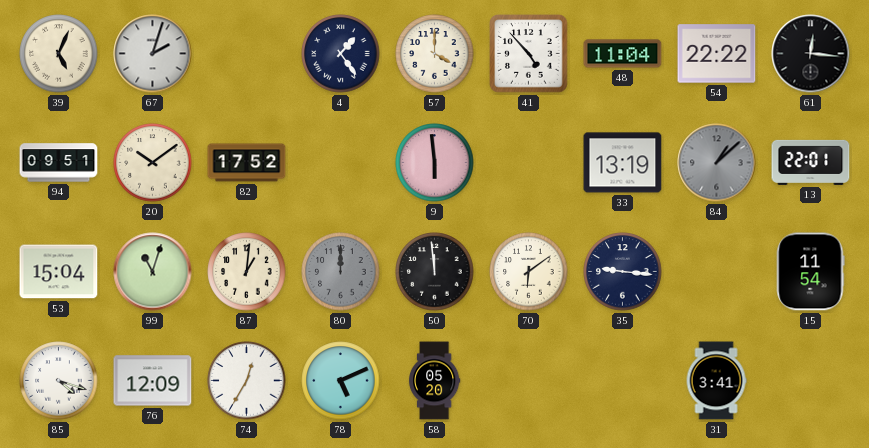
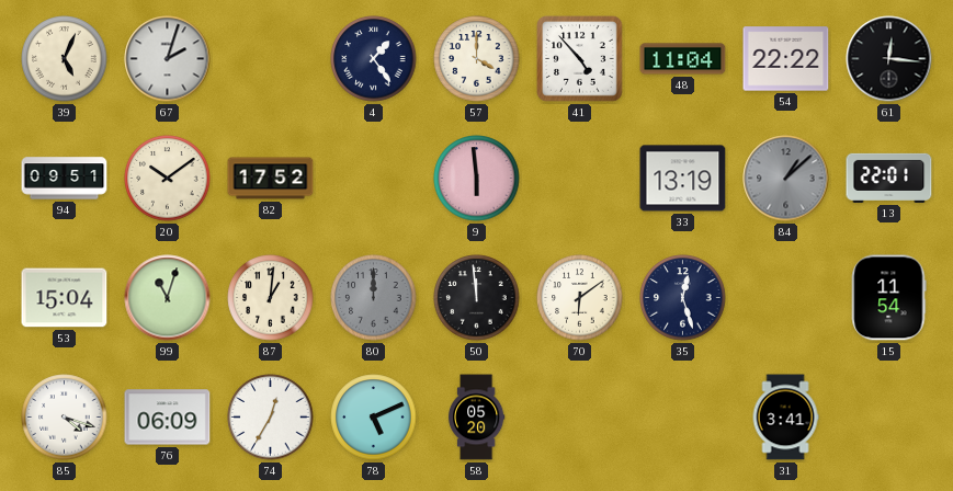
35: 9:16 -> 12:27
76: 12:09 -> 06:09
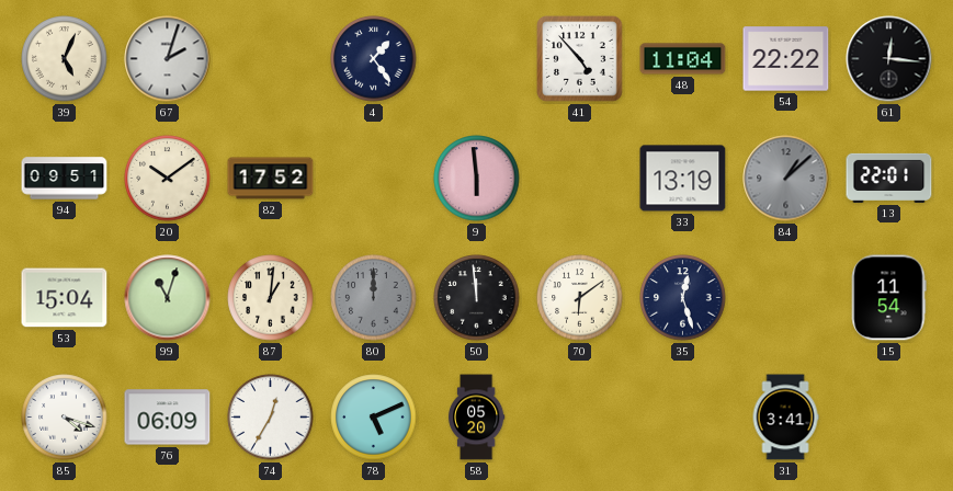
57: 4:00 -> none
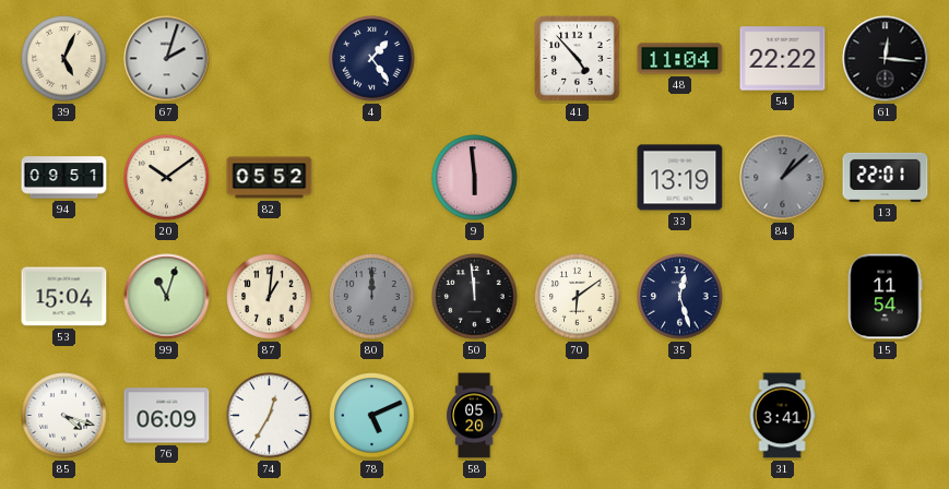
82: 17:52 -> 05:52
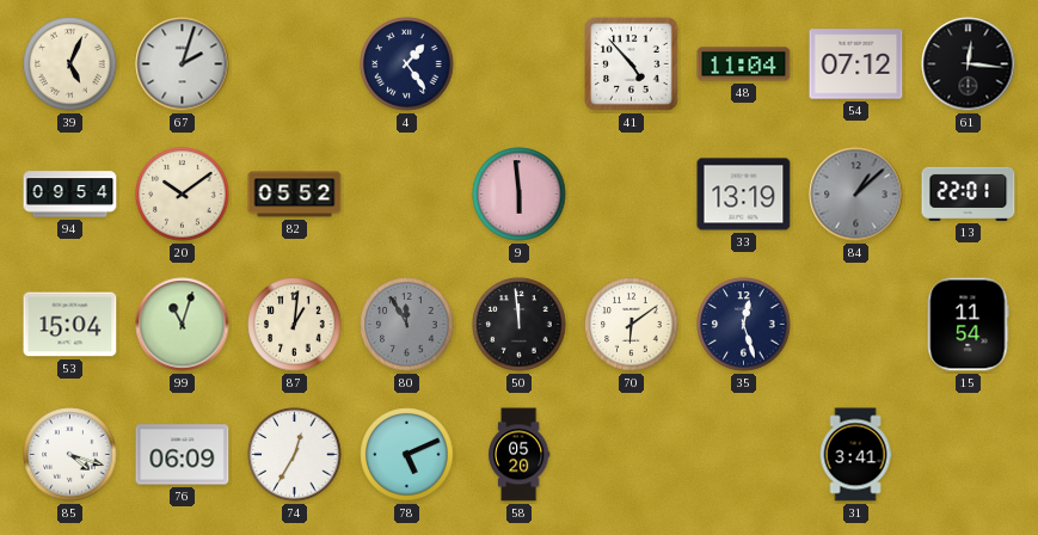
54: 22:22 -> 07:12
94: 09:51 -> 09:54
80: 12:00 -> 11:55
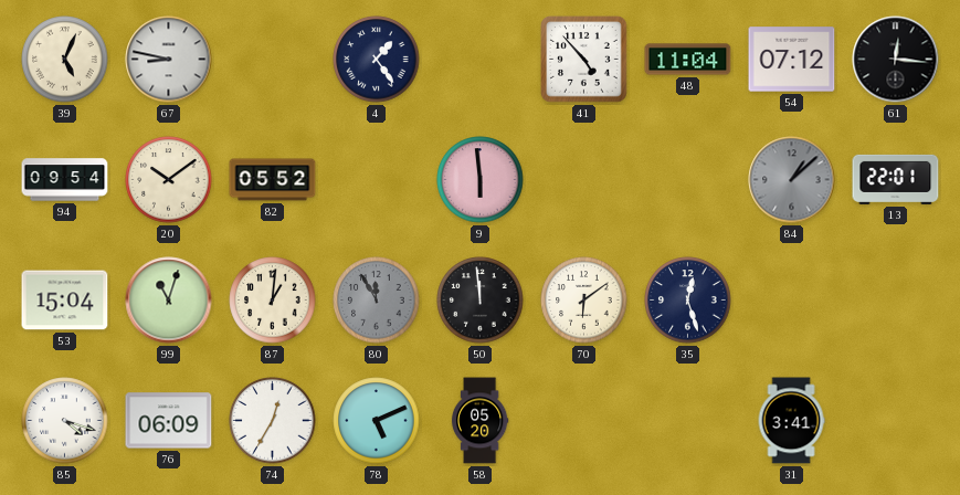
67: 2:03 -> 8:47
33: 13:19 -> none
15: 11:54 -> none
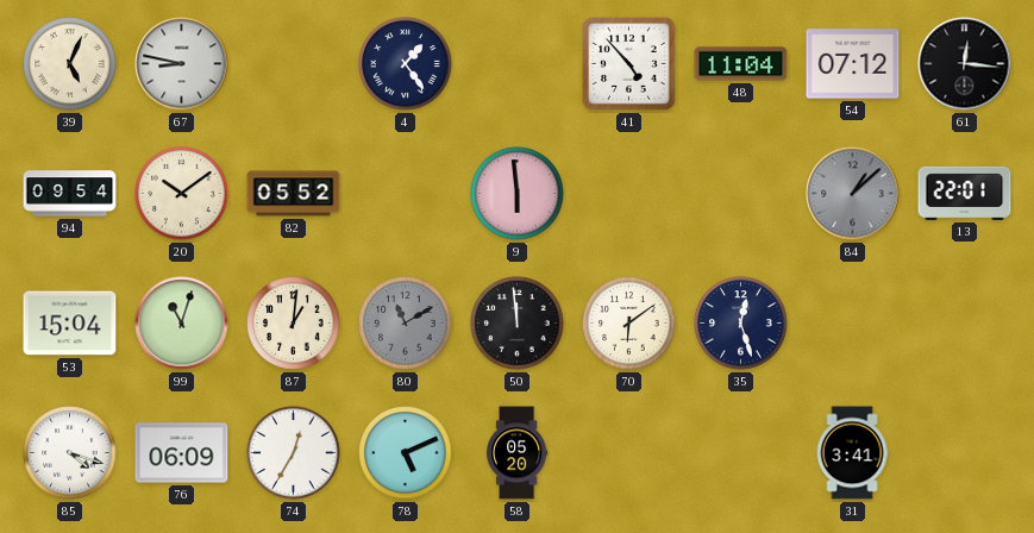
80: 11:55 -> 11:10
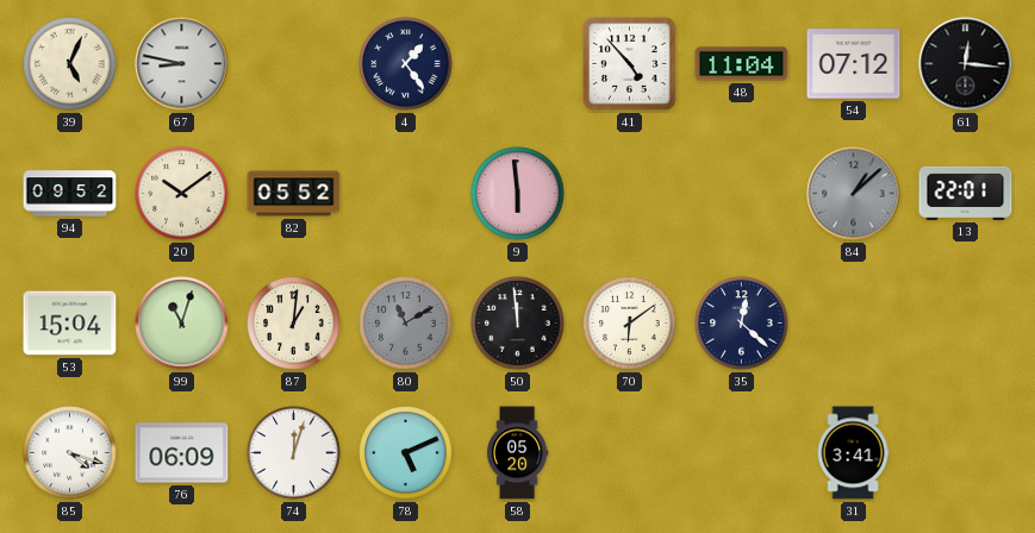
94: 09:54 -> 09:52
35: 12:27 -> 12:22
74: 12:35 -> 12:03
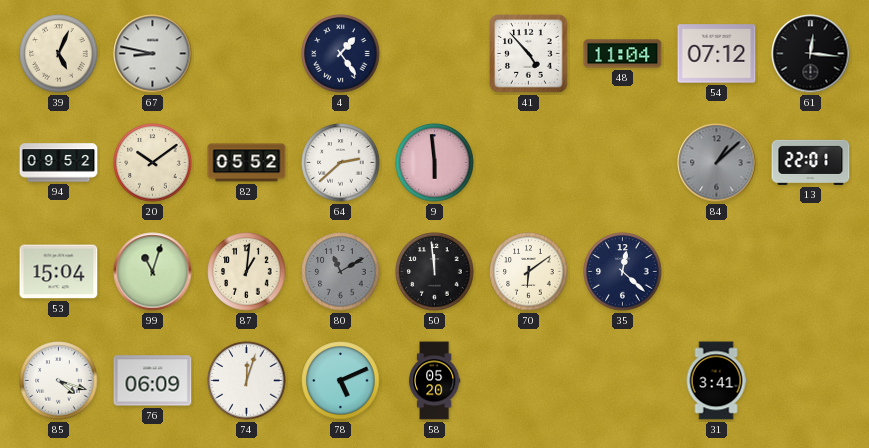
64: none -> 2:38
